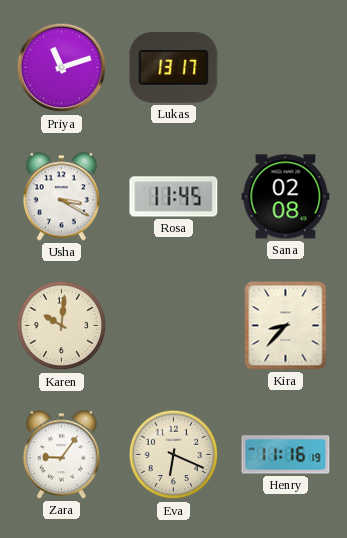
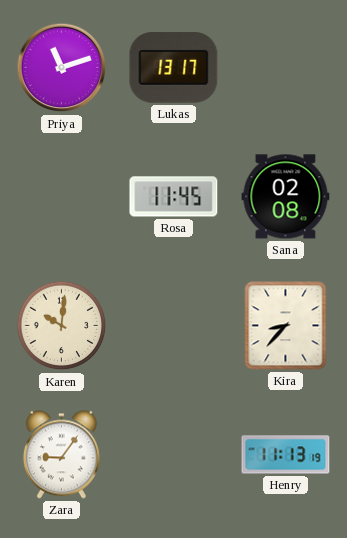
Usha: 3:20 -> none
Eva: 6:19 -> none
Henry: 11:16 -> 11:13
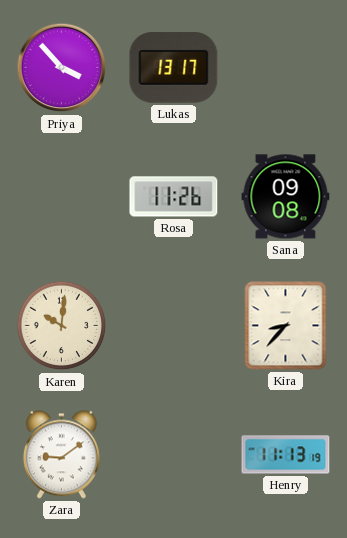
Priya: 11:12 -> 3:53
Rosa: 11:45 -> 11:26
Sana: 02:08 -> 09:08
Zara: 9:06 -> 9:09
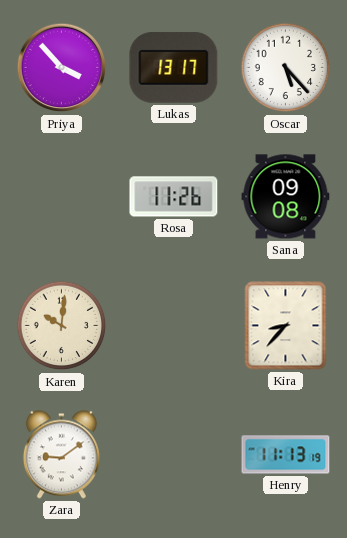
Oscar: none -> 5:23
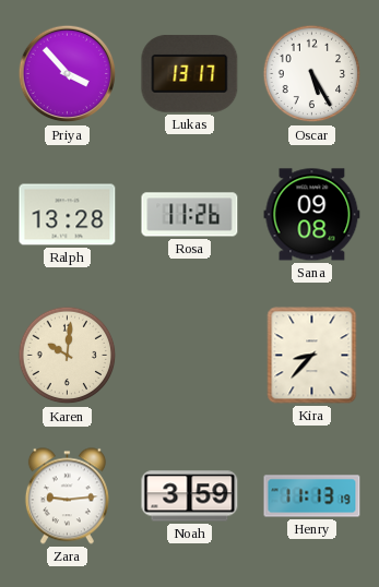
Oscar: 5:23 -> 5:25
Ralph: none -> 13:28
Zara: 9:09 -> 9:14
Noah: none -> 3:59
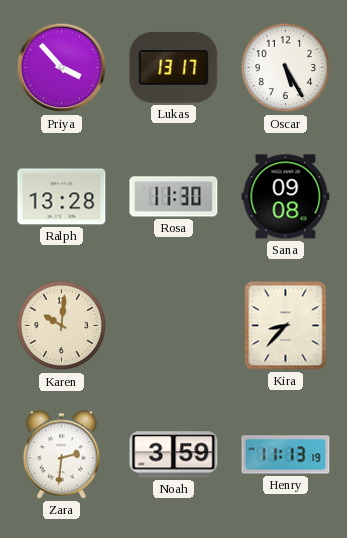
Rosa: 11:26 -> 11:30
Zara: 9:14 -> 2:31
